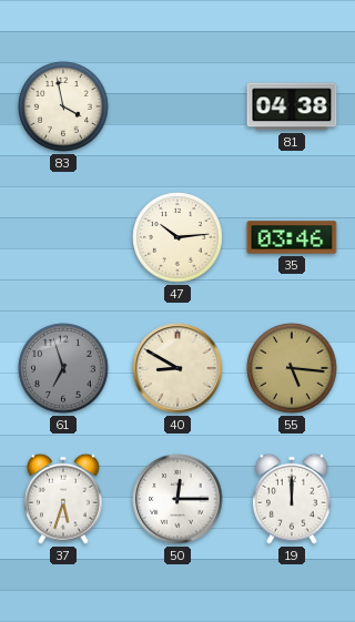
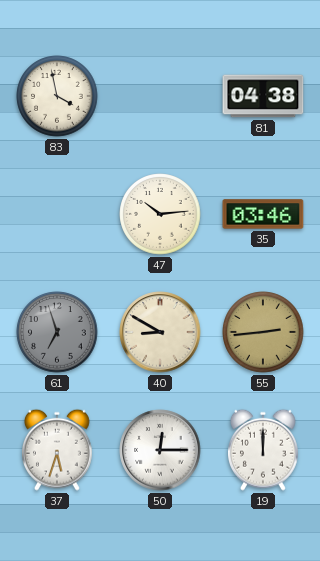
55: 5:16 -> 2:44
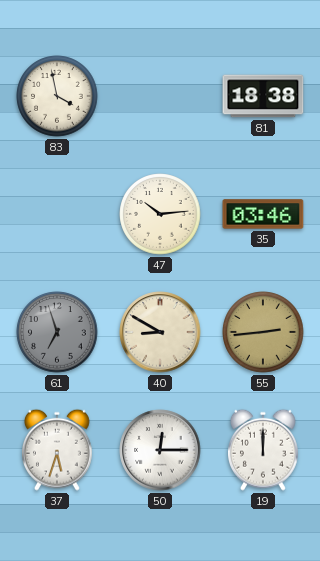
81: 04:38 -> 18:38
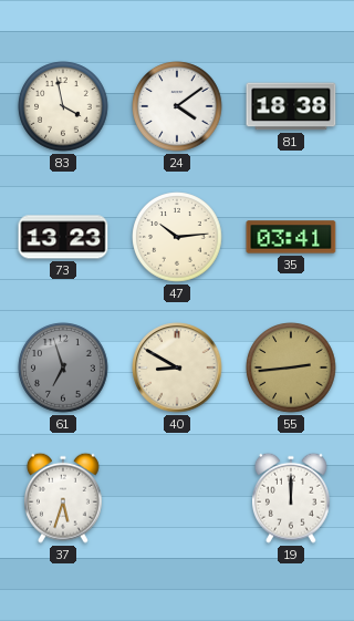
24: none -> 4:09
73: none -> 13:23
35: 03:46 -> 03:41
50: 12:15 -> none
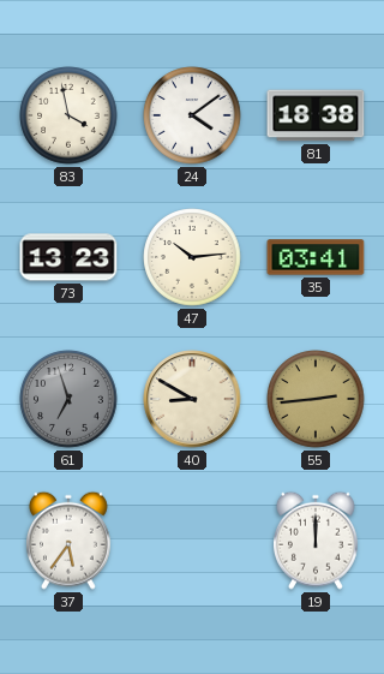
37: 5:33 -> 5:36
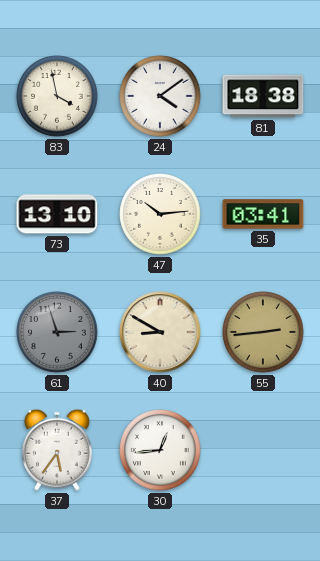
73: 13:23 -> 13:10
61: 6:57 -> 2:57
30: none -> 12:44
19: 12:00 -> none
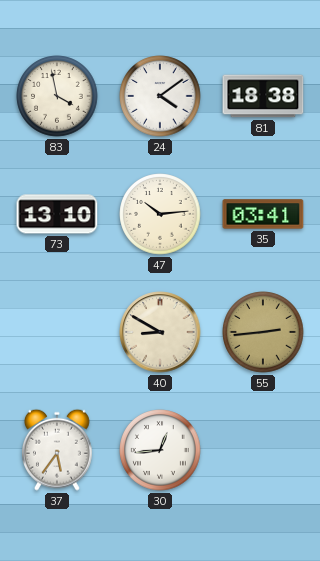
61: 2:57 -> none
